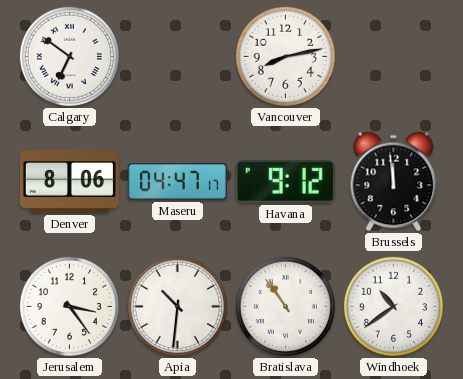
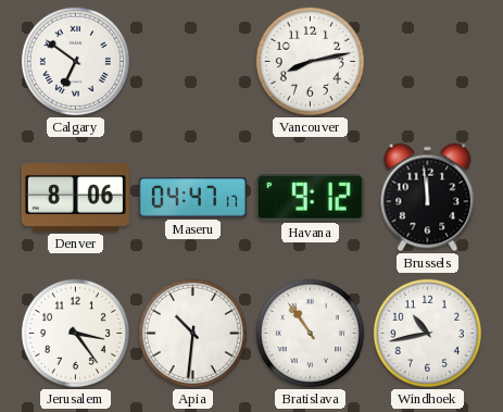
Windhoek: 10:39 -> 10:43
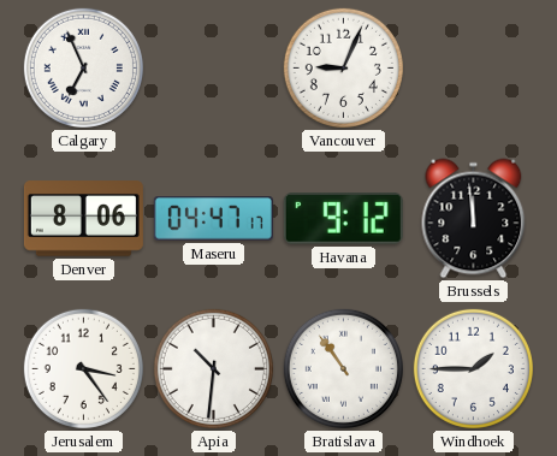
Calgary: 6:51 -> 6:56
Vancouver: 8:13 -> 9:04
Windhoek: 10:43 -> 1:45
